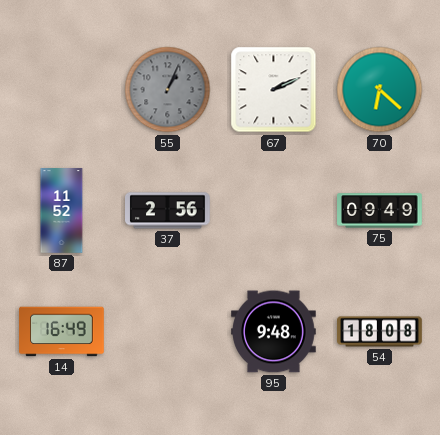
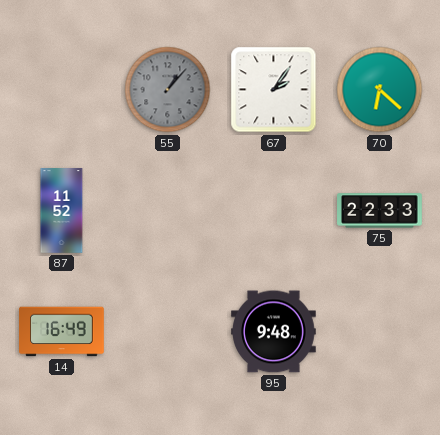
55: 1:04 -> 1:07
67: 2:11 -> 2:06
37: 2:56 -> none
75: 09:49 -> 22:33
54: 18:08 -> none
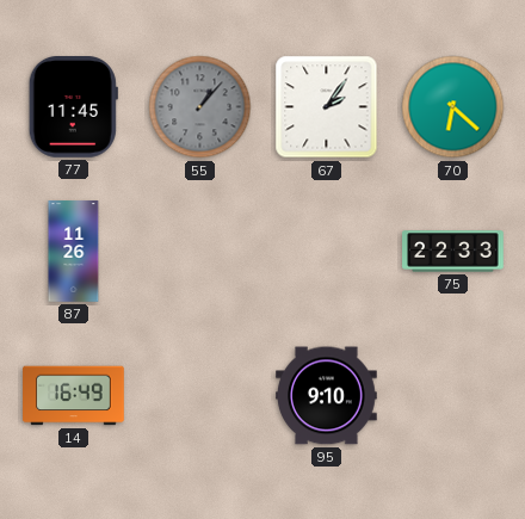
77: none -> 11:45
87: 11:52 -> 11:26
95: 9:48 -> 9:10
